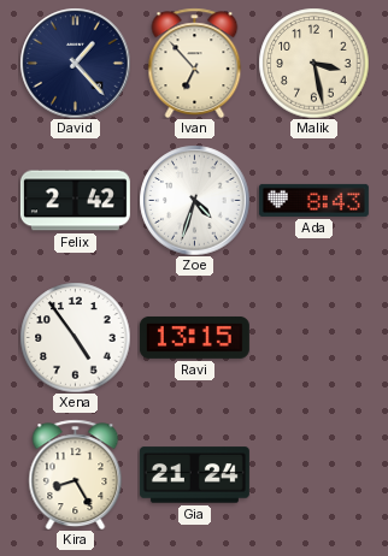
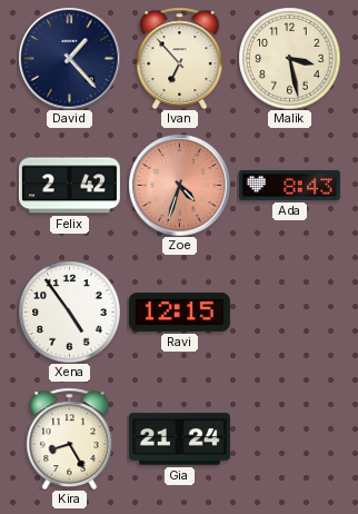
Zoe dial: white -> salmon
Ravi: 13:15 -> 12:15
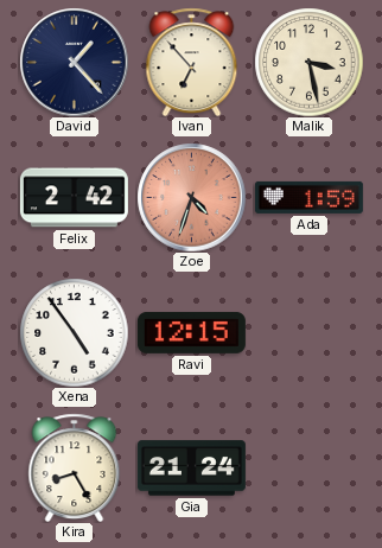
Ada: 8:43 -> 1:59
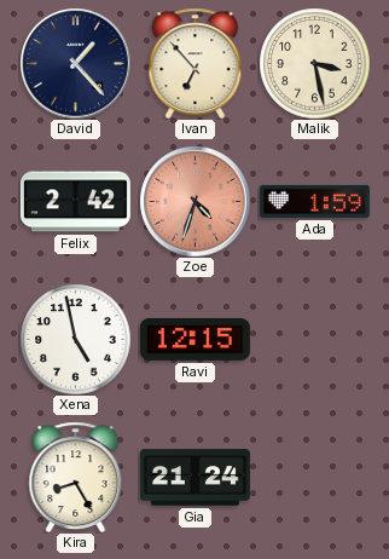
Xena: 4:54 -> 4:58
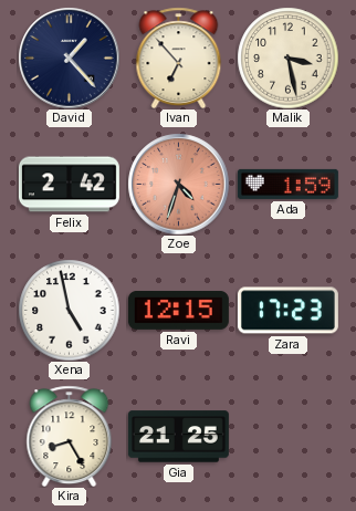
Zara: none -> 17:23
Gia: 21:24 -> 21:25
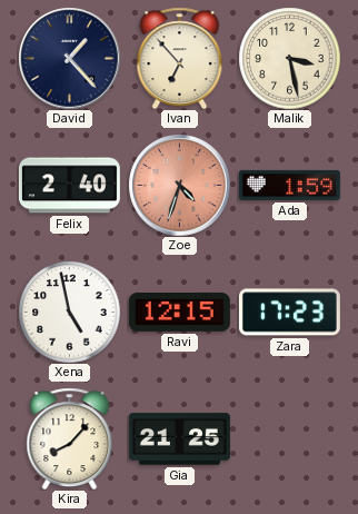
Felix: 2:42 -> 2:40
Kira: 8:25 -> 8:07
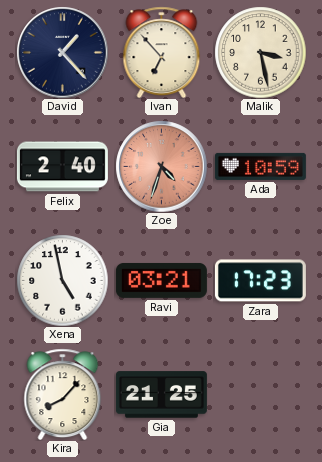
Ada: 1:59 -> 10:59
Ravi: 12:15 -> 03:21
